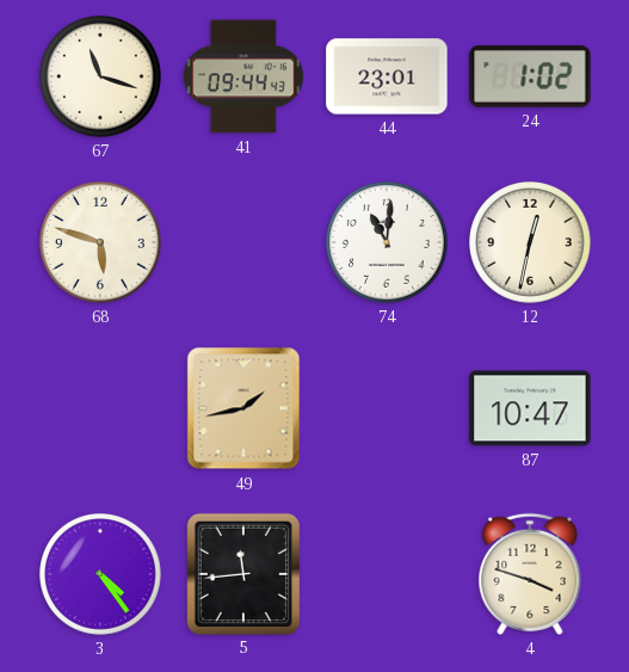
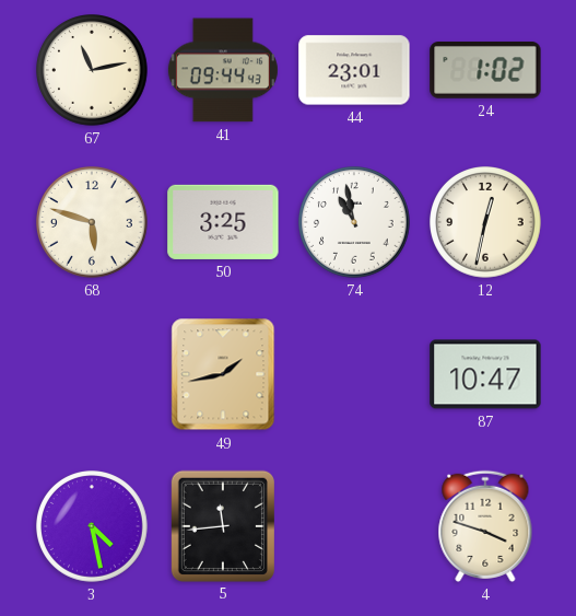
67: 11:18 -> 11:13
50: none -> 3:25
74: 11:01 -> 10:58
3: 4:24 -> 4:28
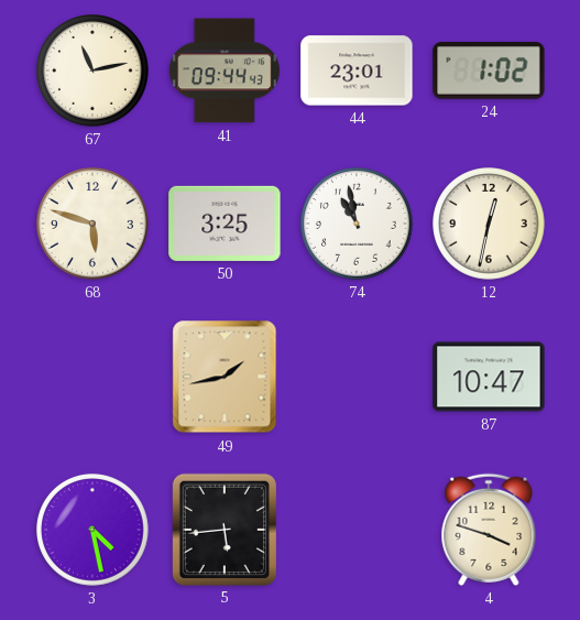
5: 11:44 -> 5:44
